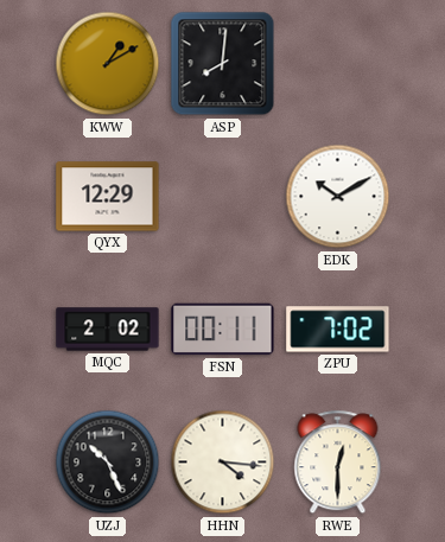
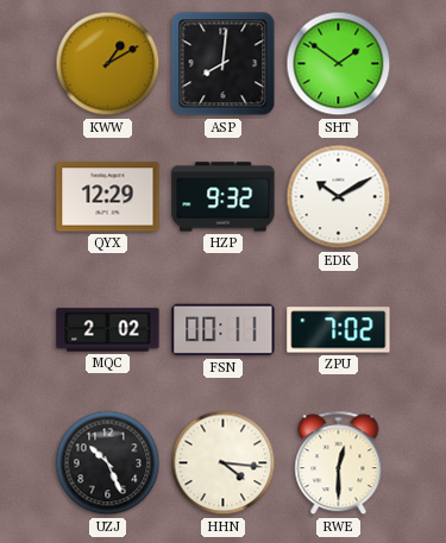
SHT: none -> 1:51
HZP: none -> 9:32
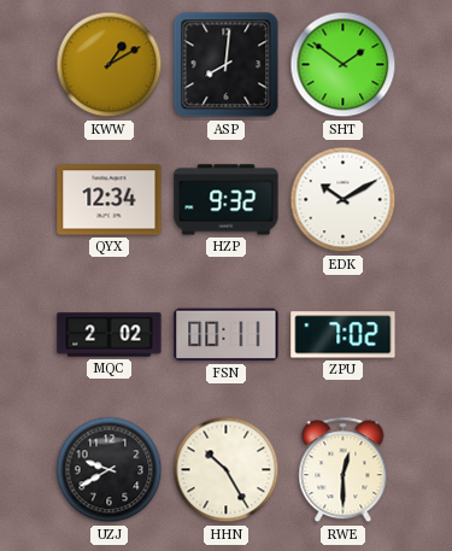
QYX: 12:29 -> 12:34
UZJ: 10:26 -> 9:40
HHN: 4:16 -> 10:25
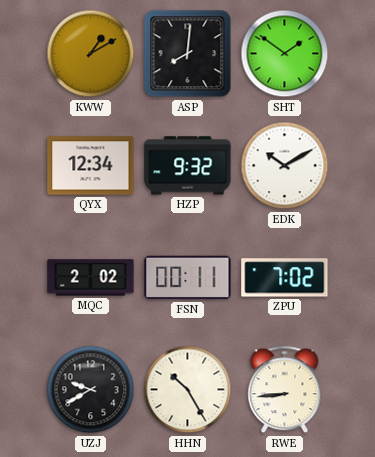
RWE: 12:30 -> 8:44
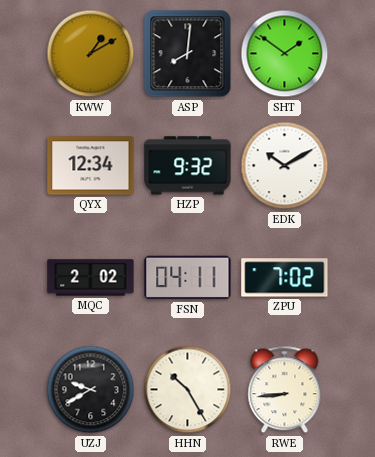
FSN: 00:11 -> 04:11
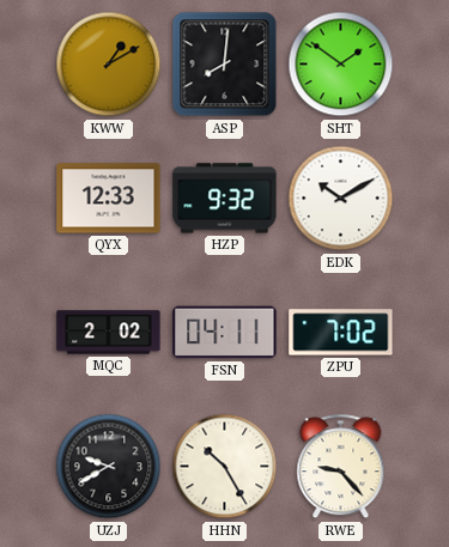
QYX: 12:34 -> 12:33
RWE: 8:44 -> 9:23
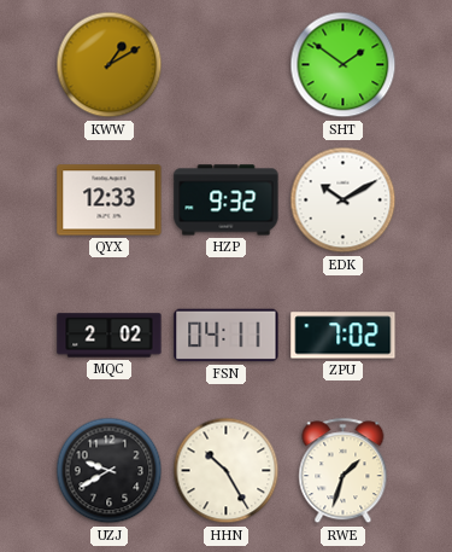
ASP: 8:01 -> none
RWE: 9:23 -> 1:33
